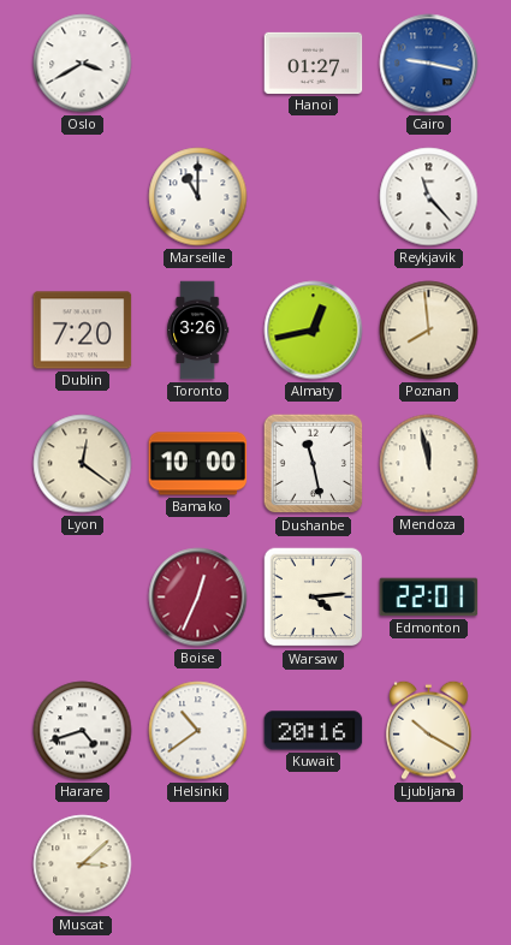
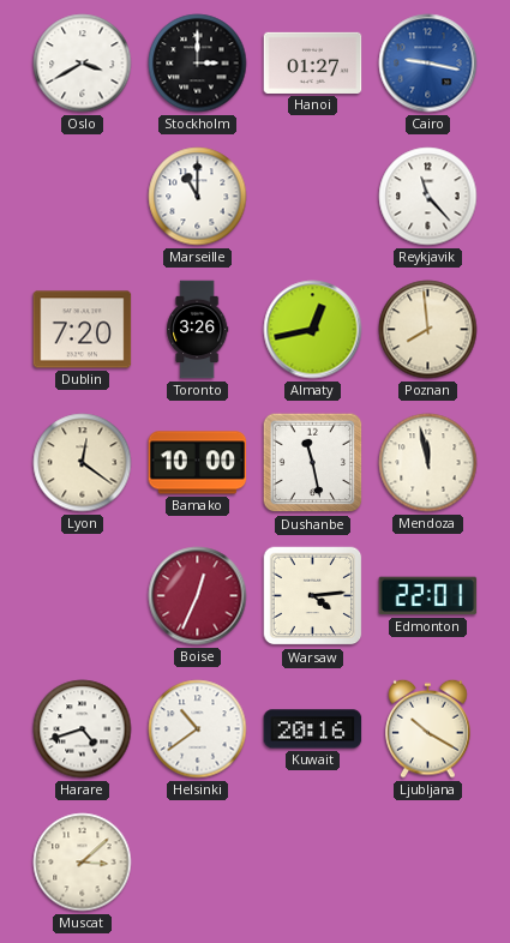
Stockholm: none -> 3:00
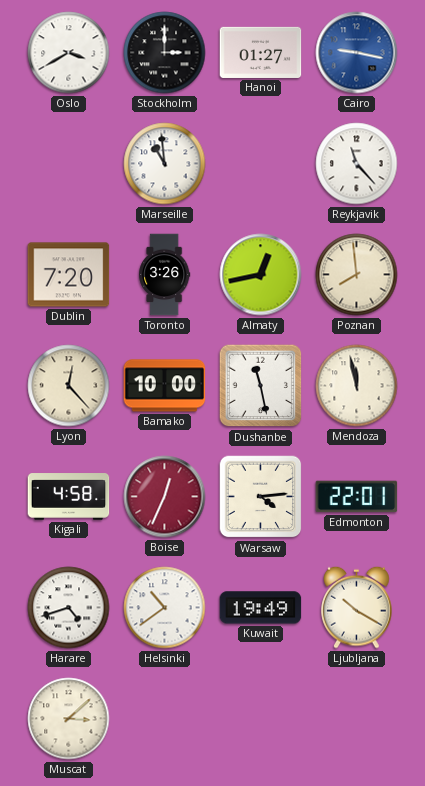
Marseille: 11:00 -> 10:59
Lyon: 12:21 -> 12:23
Kigali: none -> 4:58
Kuwait: 20:16 -> 19:49
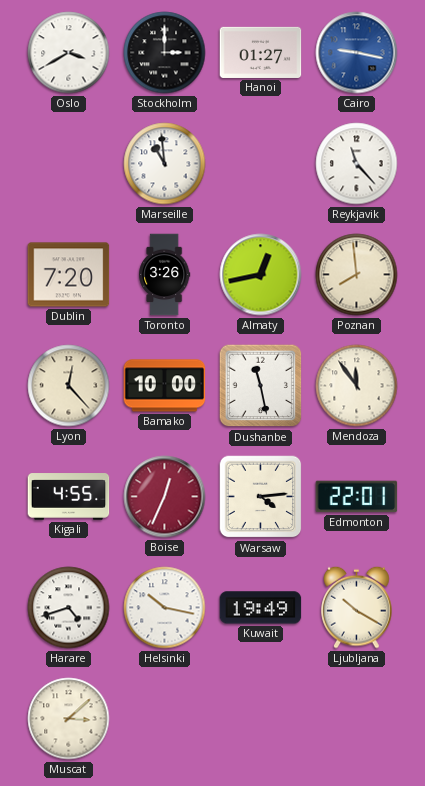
Mendoza: 11:58 -> 11:54
Kigali: 4:58 -> 4:55
Helsinki: 10:39 -> 10:17
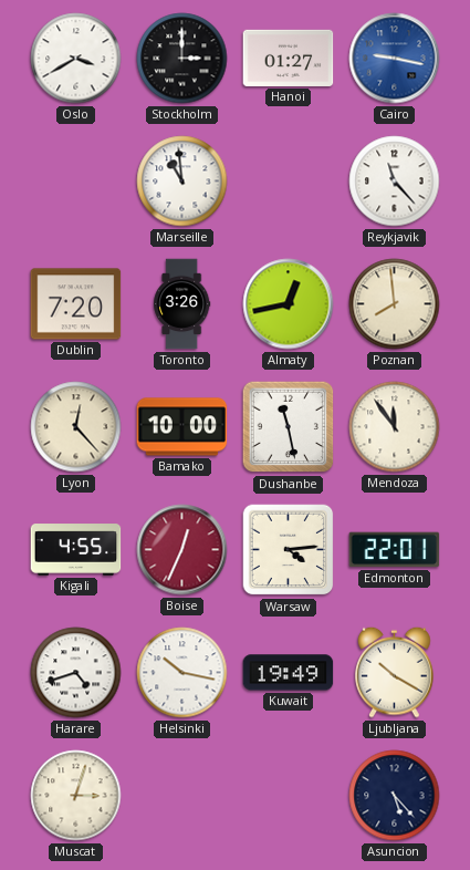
Muscat: 3:08 -> 3:03
Asuncion: none -> 5:23
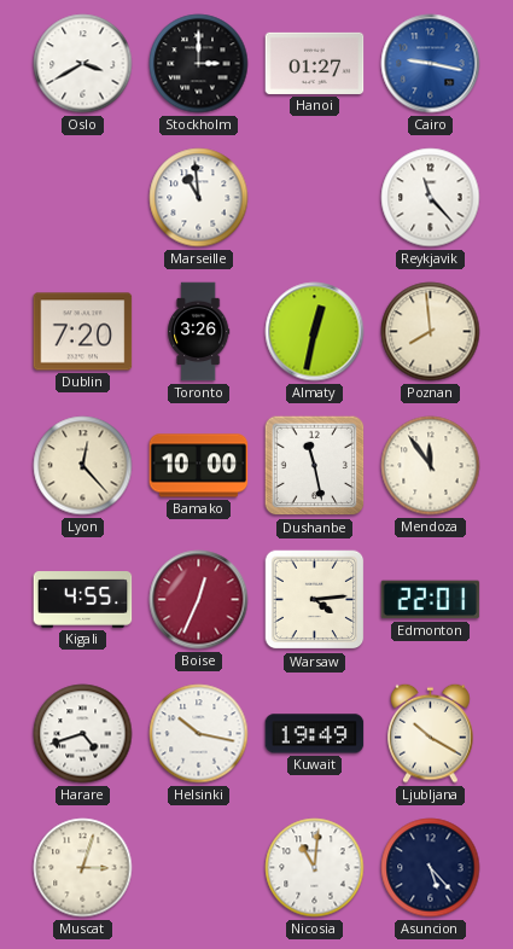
Almaty: 12:43 -> 12:32
Nicosia: none -> 11:01
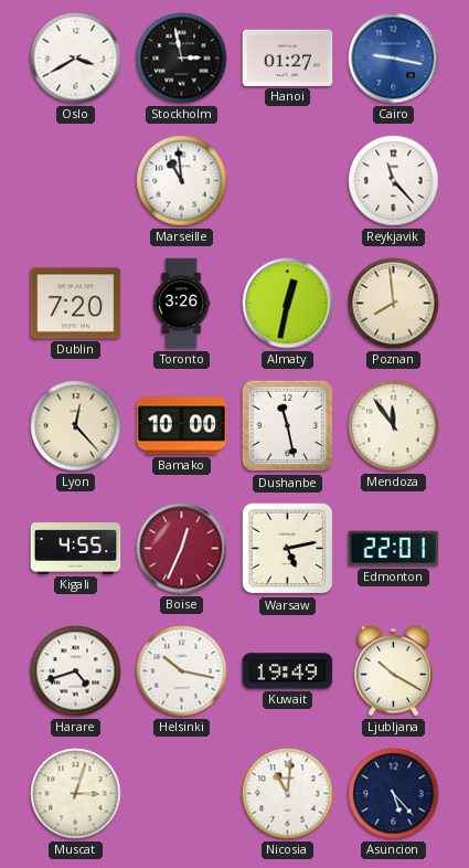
Stockholm: 3:00 -> 2:58
Warsaw: 4:14 -> 5:13
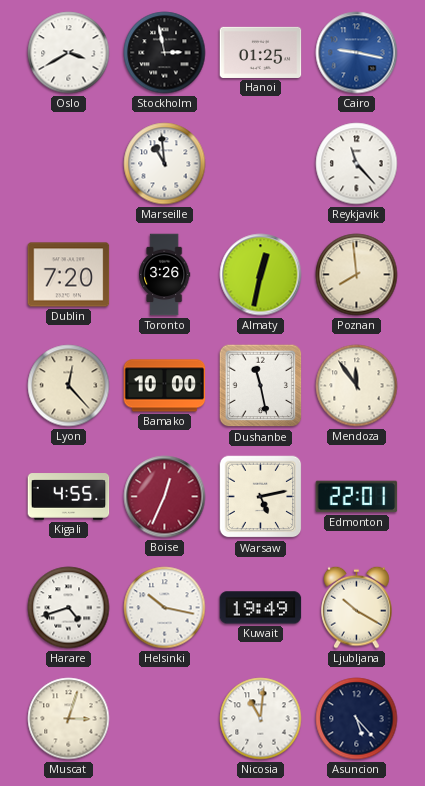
Hanoi: 01:27 -> 01:25
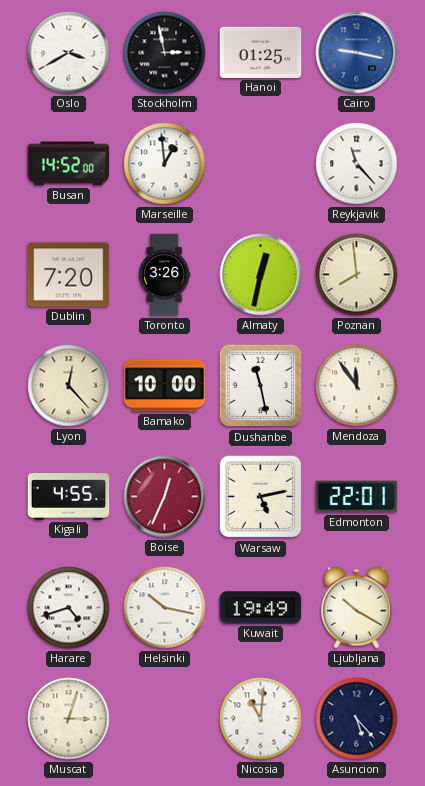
Busan: none -> 14:52
Marseille: 10:59 -> 12:59
